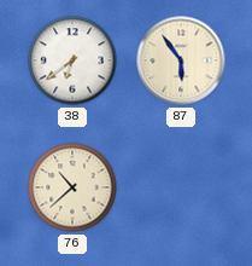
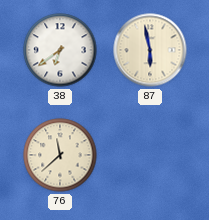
87: 5:54 -> 5:58
76: 10:38 -> 11:38
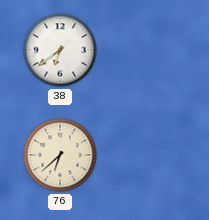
87: 5:58 -> none
76: 11:38 -> 6:38
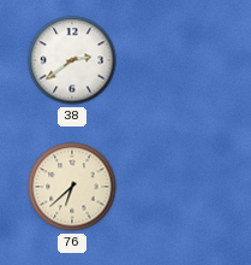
38: 6:39 -> 2:39
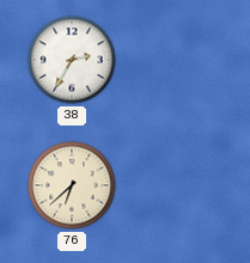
38: 2:39 -> 2:35
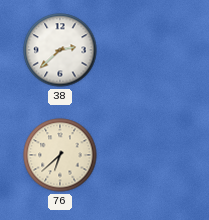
38: 2:35 -> 2:38
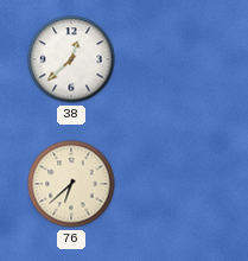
38: 2:38 -> 12:38
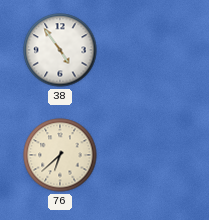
38: 12:38 -> 4:54
